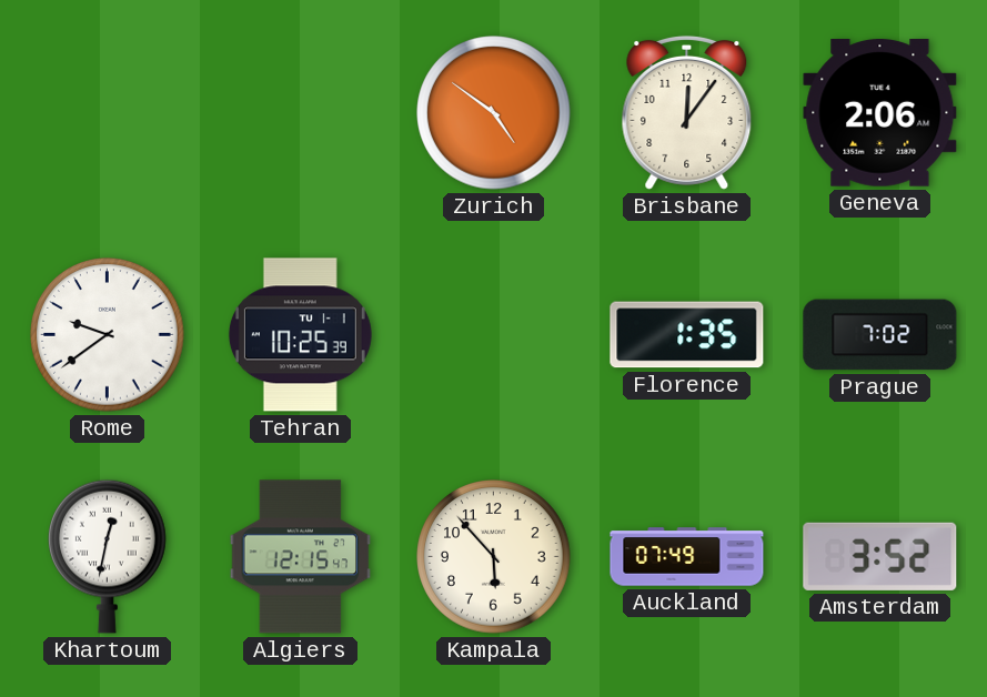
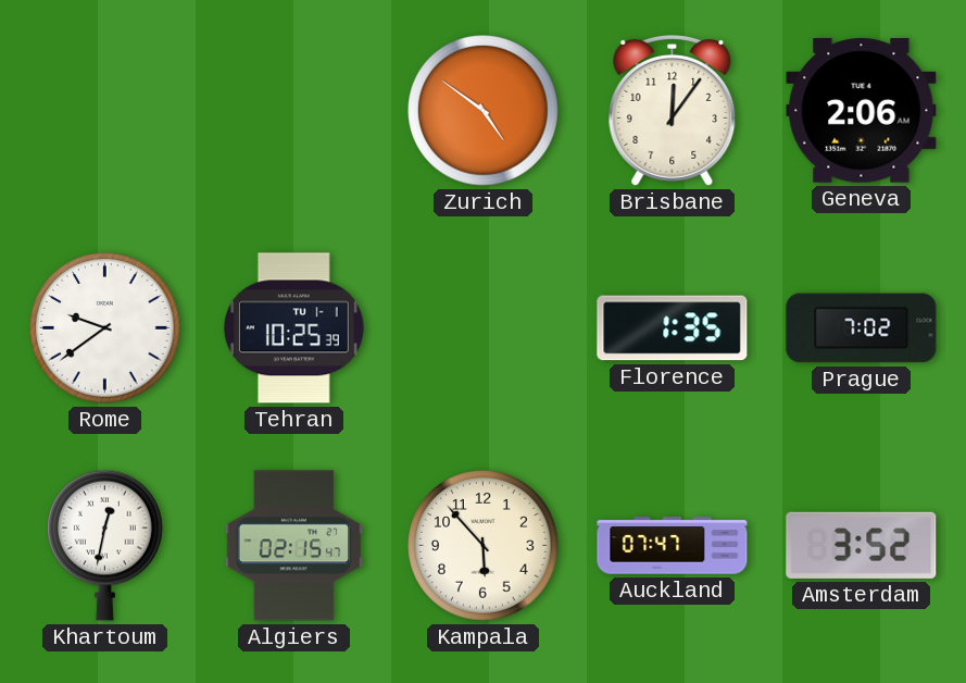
Algiers: 12:15 -> 02:15
Auckland: 07:49 -> 07:47
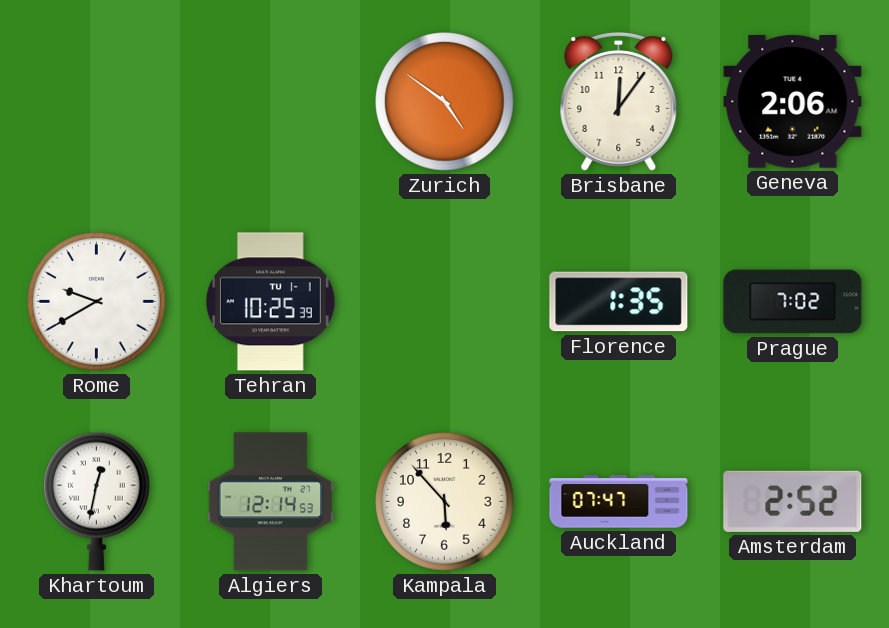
Rome: 9:39 -> 9:40
Algiers: 02:15 -> 12:14
Amsterdam: 3:52 -> 2:52
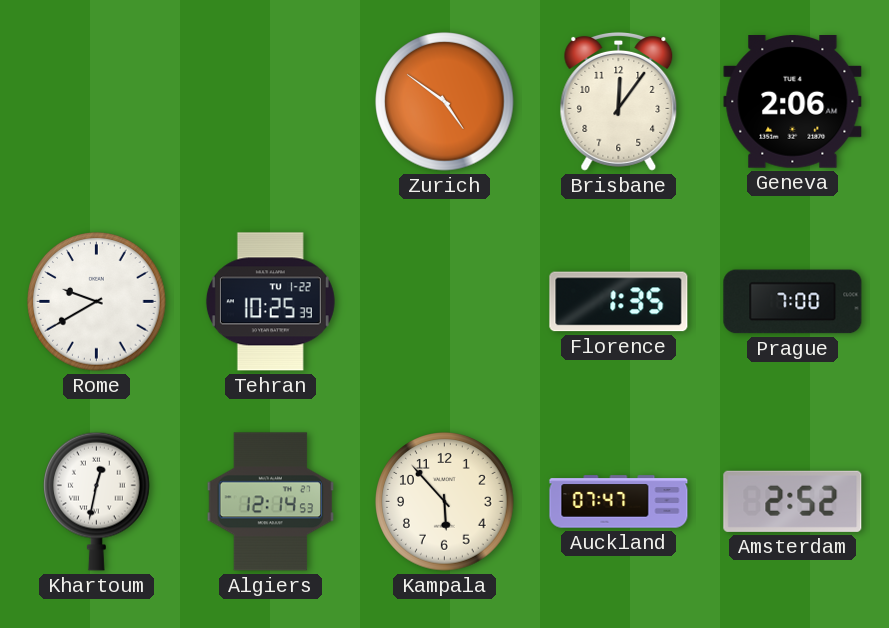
Tehran date: TU 1-1 -> TU 1-22
Prague: 7:02 -> 7:00
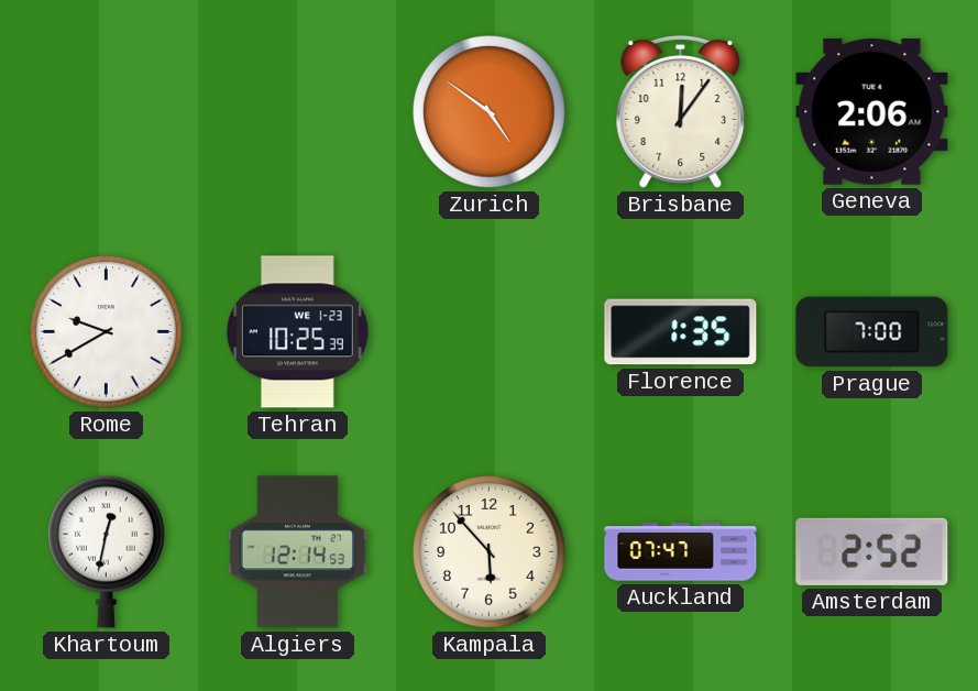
Tehran date: TU 1-22 -> WE 1-23
